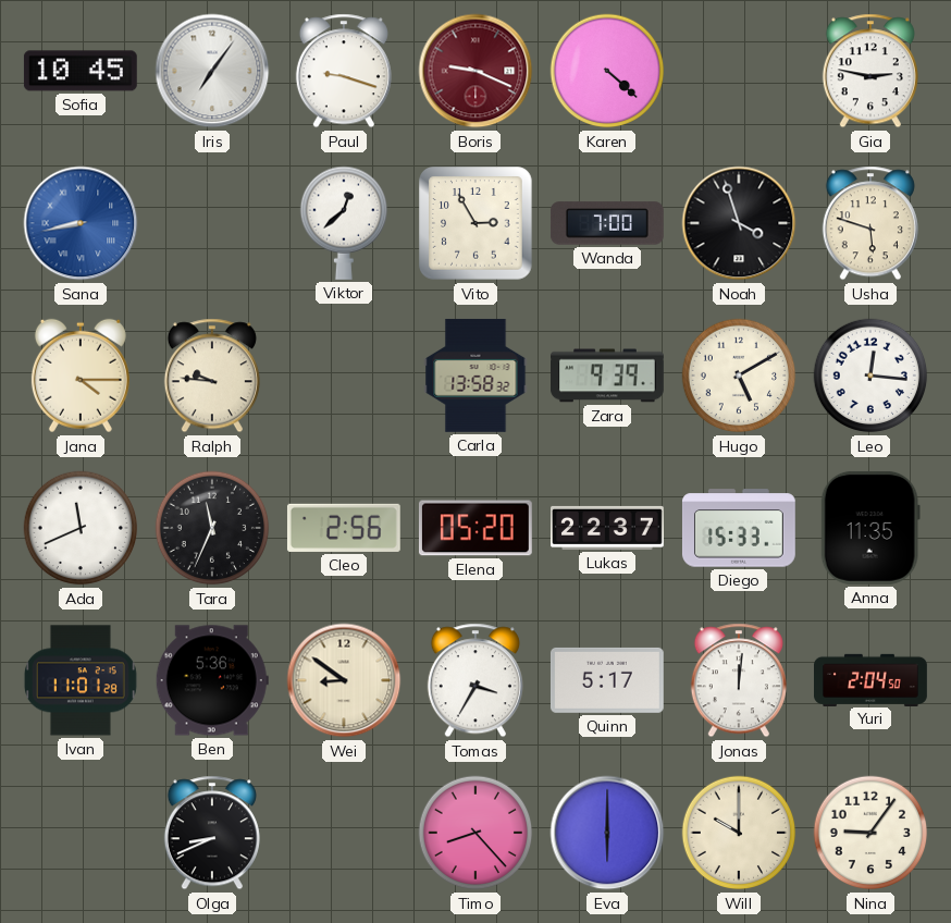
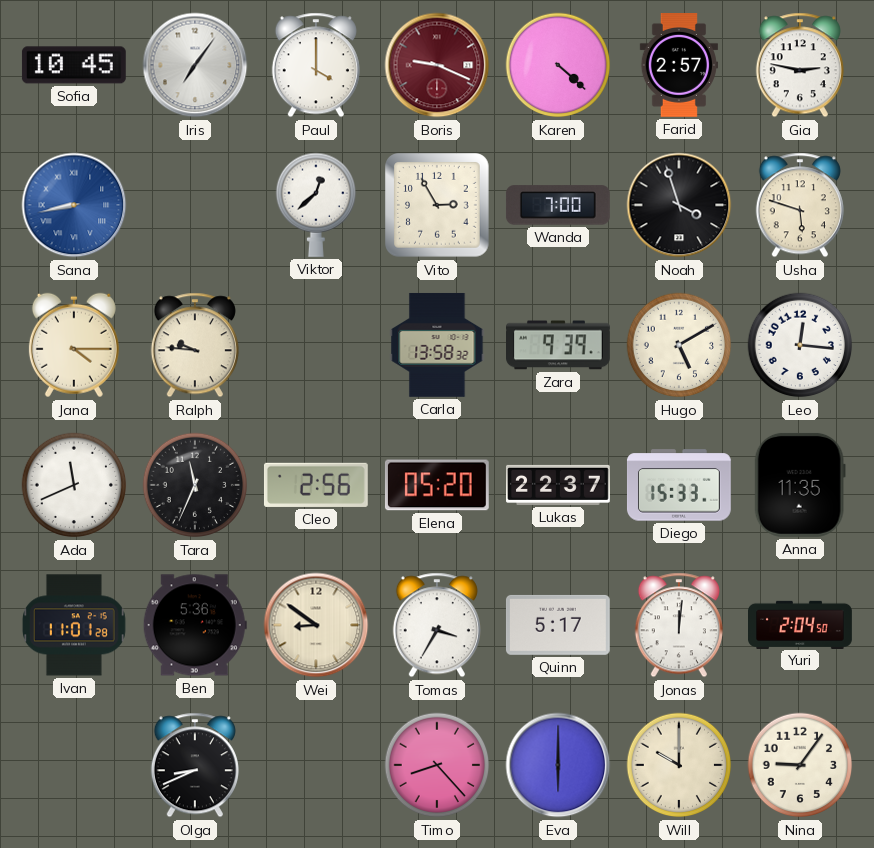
Paul: 9:18 -> 4:00
Farid: none -> 2:57
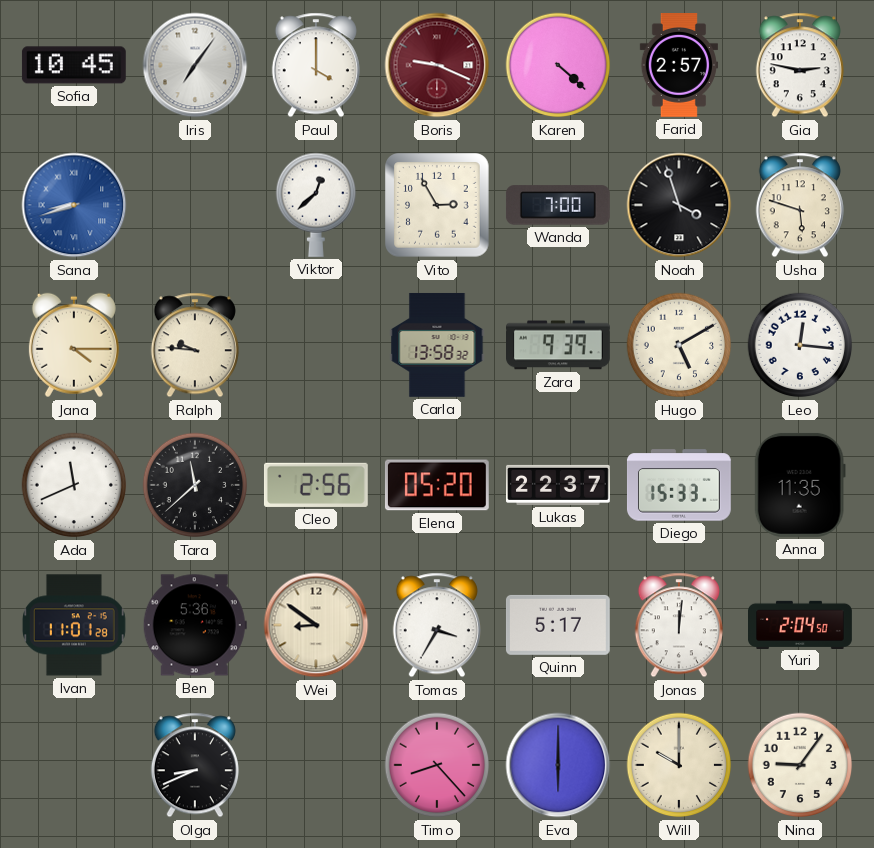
Sana: 8:43 -> 8:42
Tara: 11:34 -> 11:38
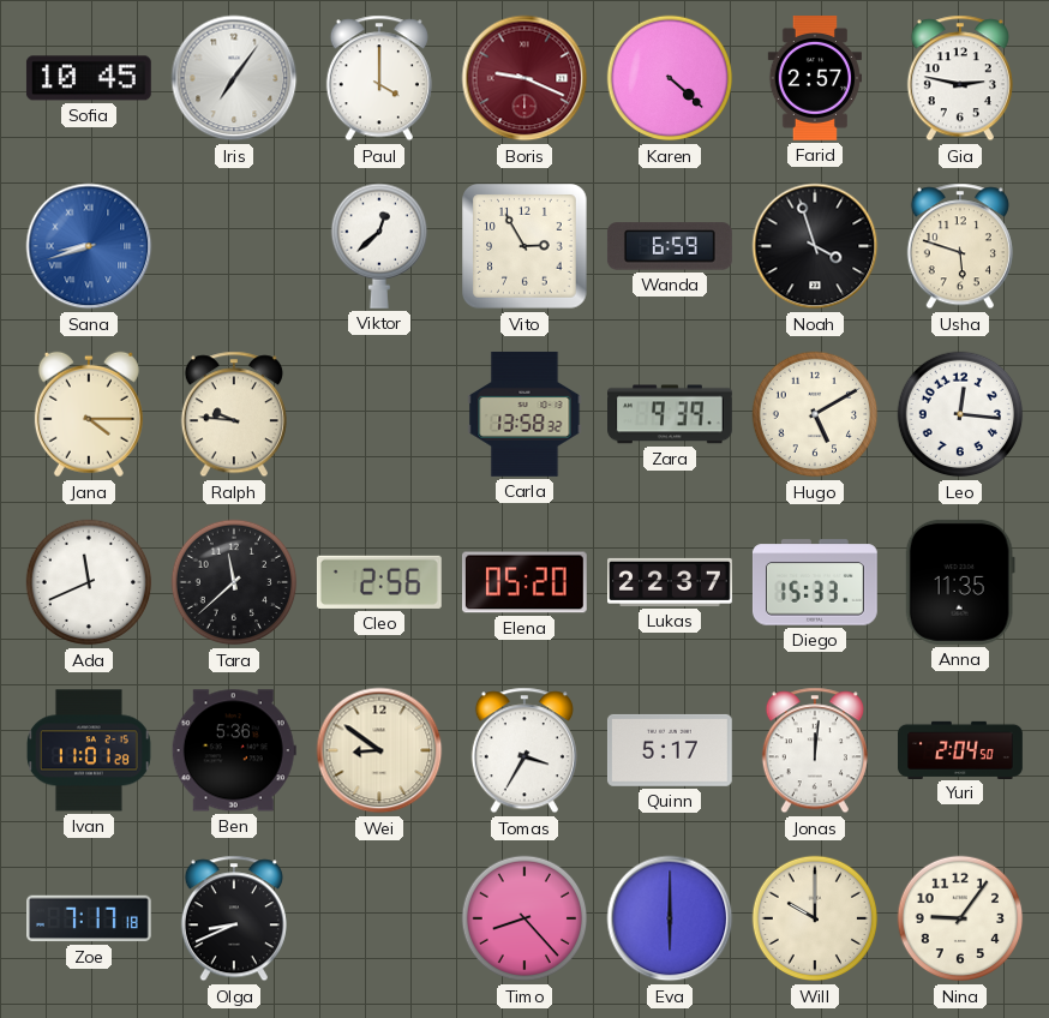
Wanda: 7:00 -> 6:59
Zoe: none -> 7:17
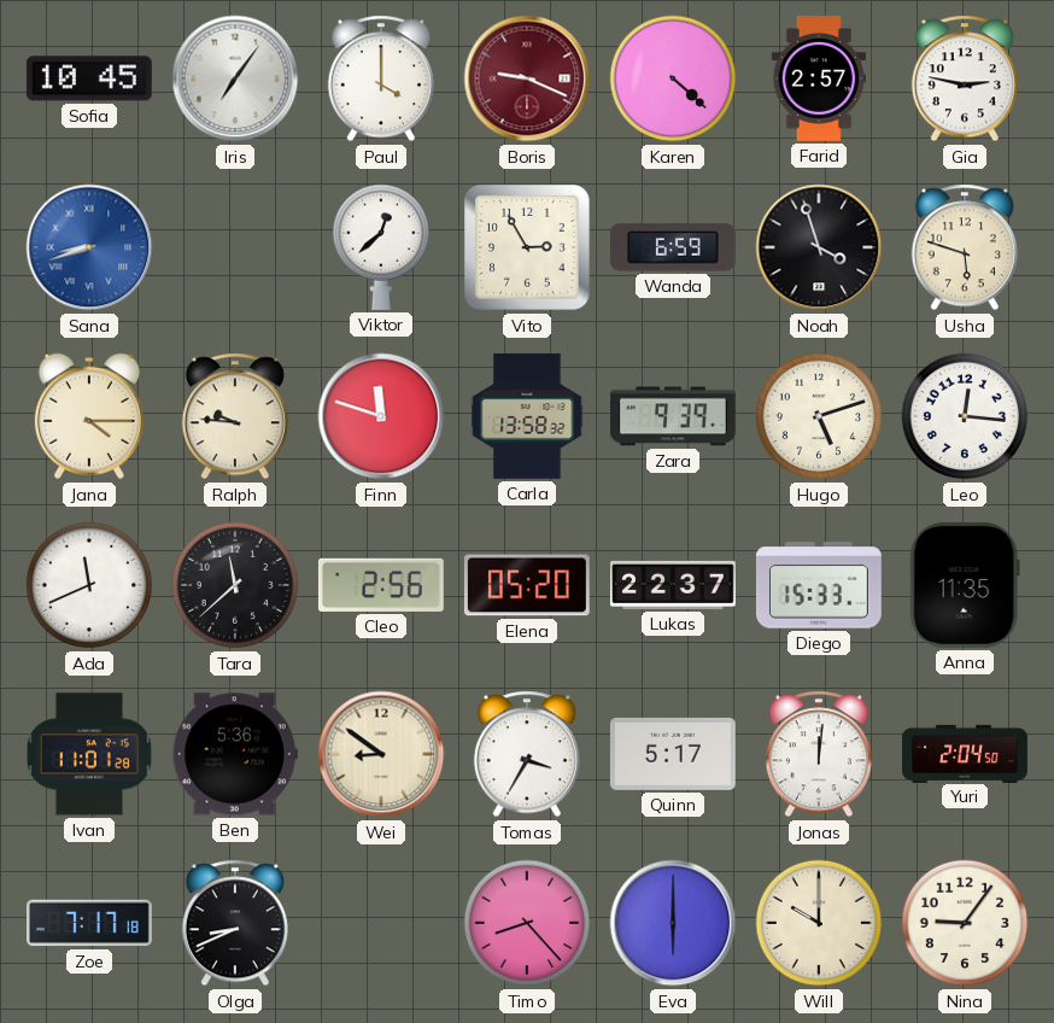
Finn: none -> 11:48
Hugo: 5:10 -> 5:12
